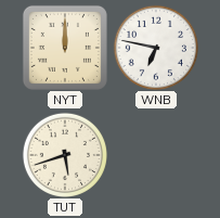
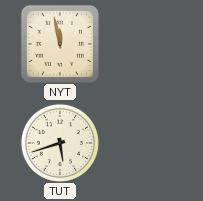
NYT: 12:00 -> 11:58
WNB: 6:47 -> none
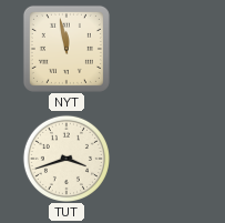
TUT: 5:42 -> 3:42
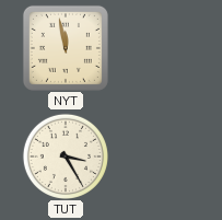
TUT: 3:42 -> 3:25
